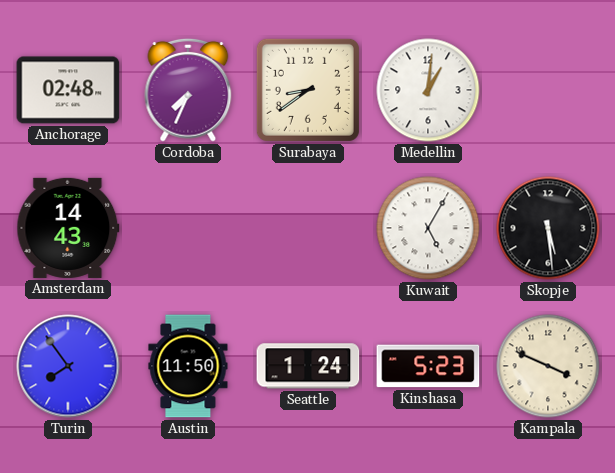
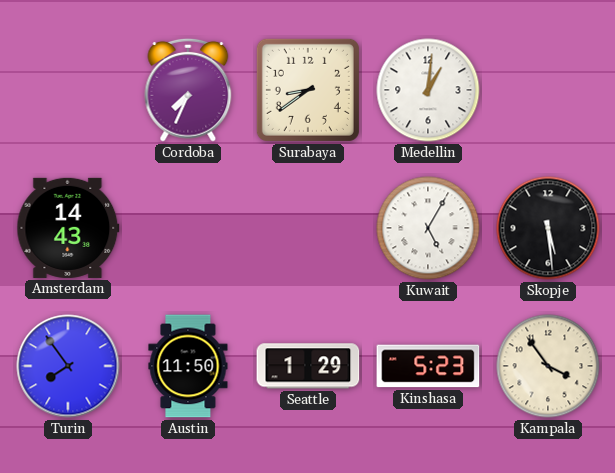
Anchorage: 02:48 -> none
Seattle: 1:24 -> 1:29
Kampala: 3:49 -> 3:54
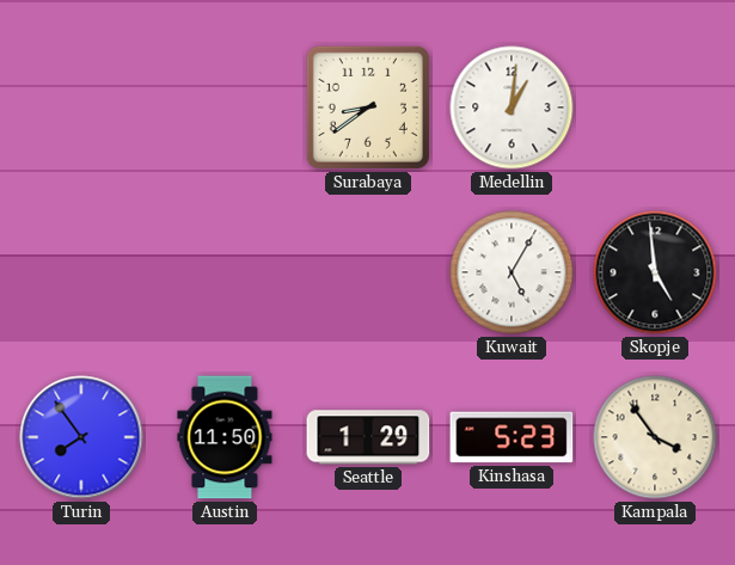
Cordoba: 7:34 -> none
Amsterdam: 14:43 -> none
Skopje: 5:29 -> 4:59
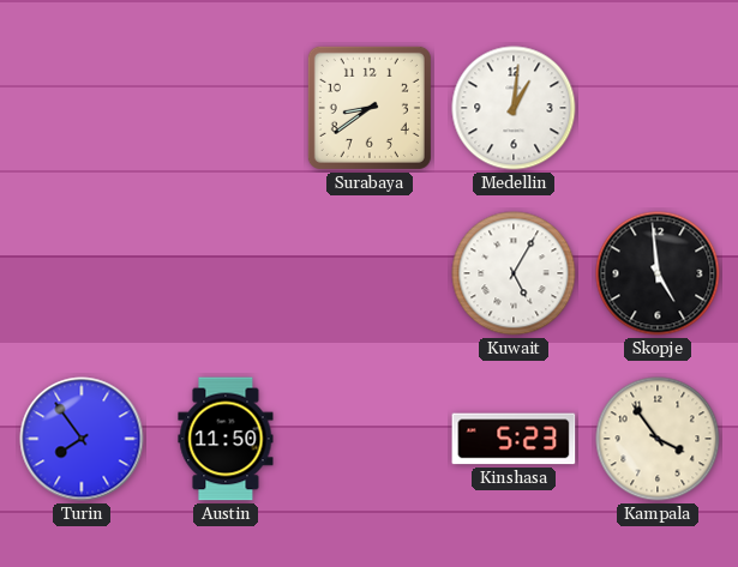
Seattle: 1:29 -> none
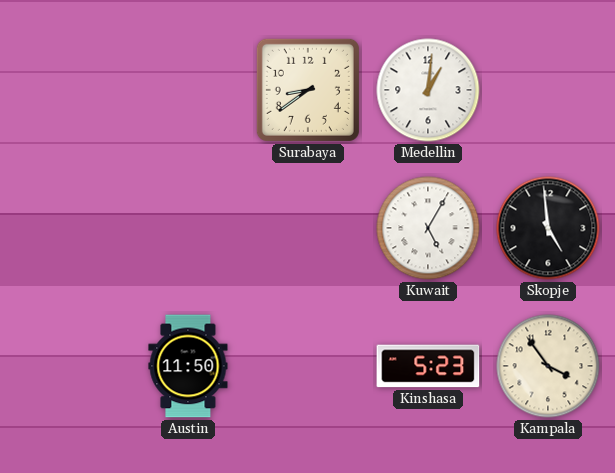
Turin: 7:54 -> none
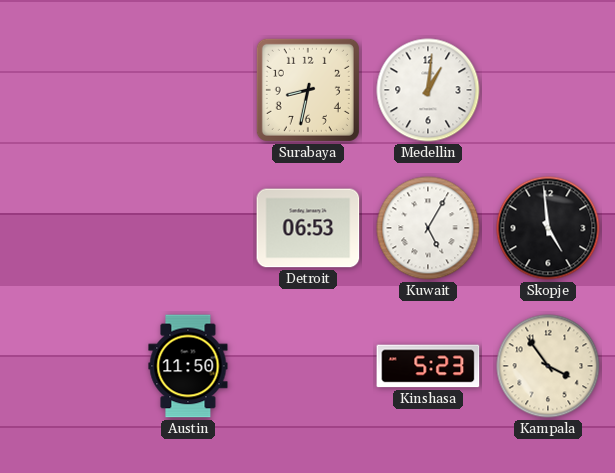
Surabaya: 8:39 -> 8:32
Detroit: none -> 06:53
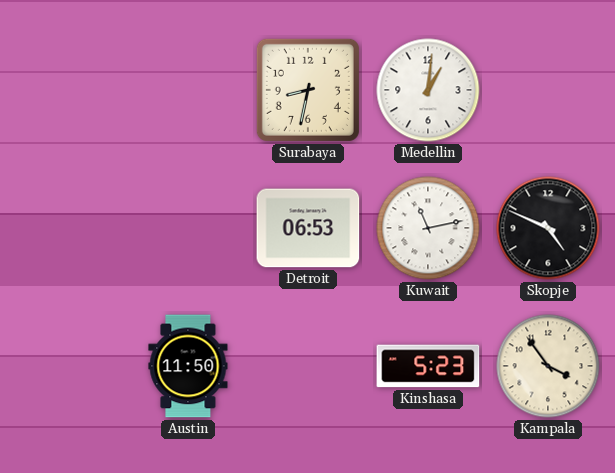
Kuwait: 5:05 -> 11:13
Skopje: 4:59 -> 4:49
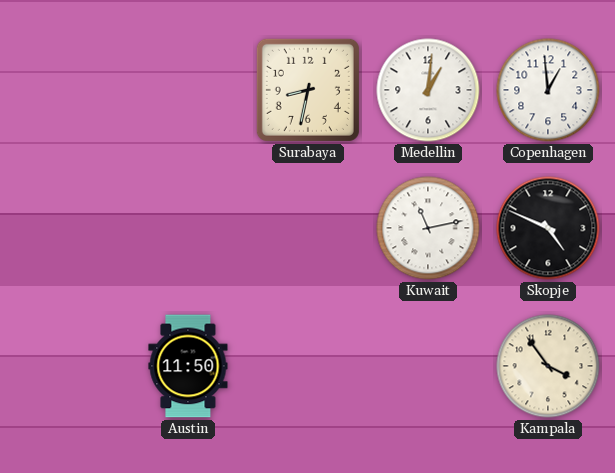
Copenhagen: none -> 12:59
Detroit: 06:53 -> none
Kinshasa: 5:23 -> none
